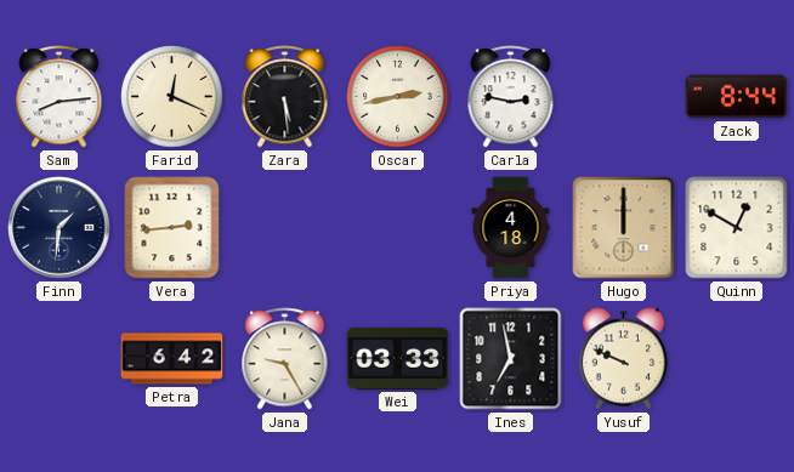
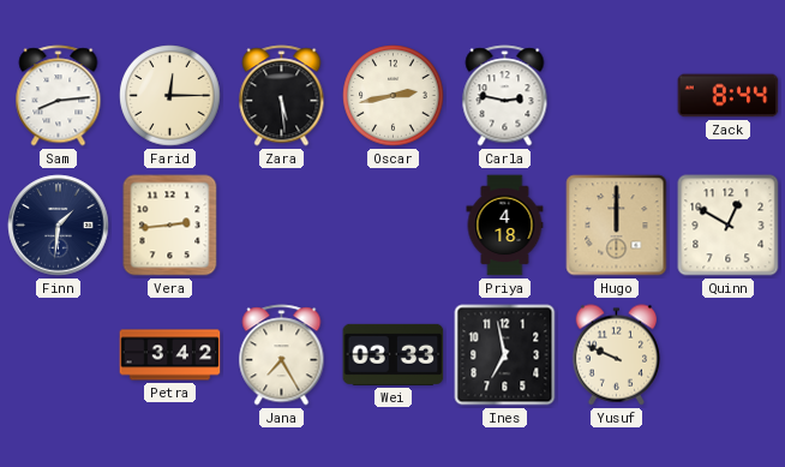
Farid: 12:19 -> 12:15
Petra: 6:42 -> 3:42
Jana: 9:25 -> 7:25
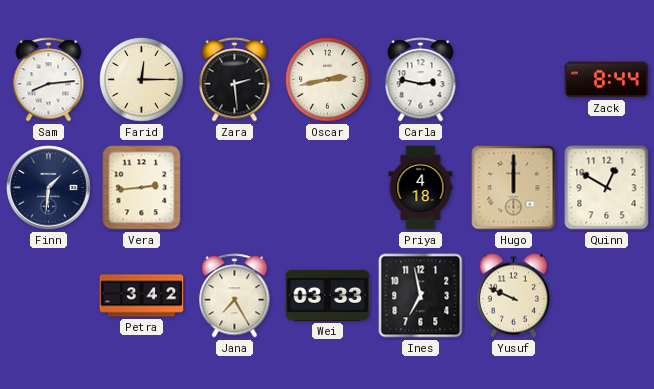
Zara: 5:29 -> 2:29
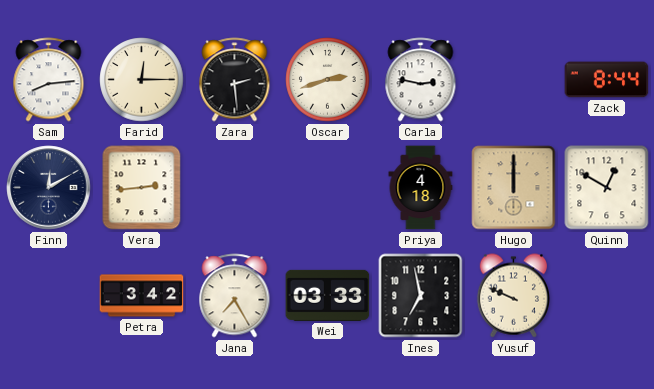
Oscar: 2:43 -> 2:42
Finn: 1:31 -> 12:10
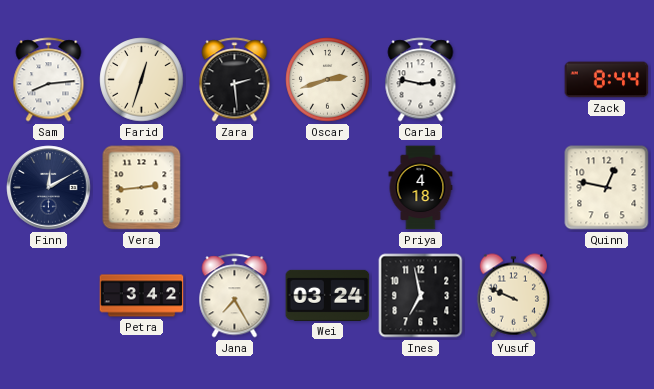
Farid: 12:15 -> 12:33
Hugo: 12:00 -> none
Quinn: 12:50 -> 12:47
Wei: 03:33 -> 03:24
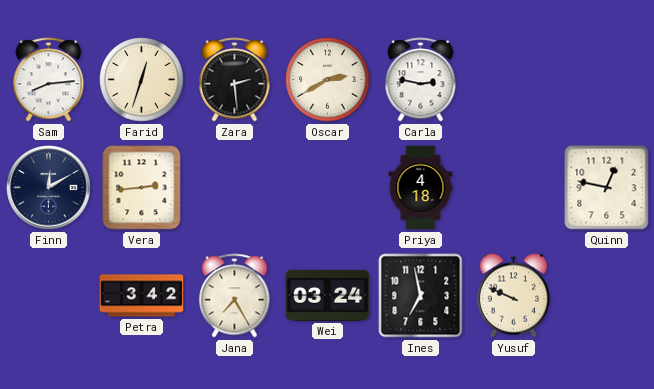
Oscar: 2:42 -> 2:40
Zack: 8:44 -> none
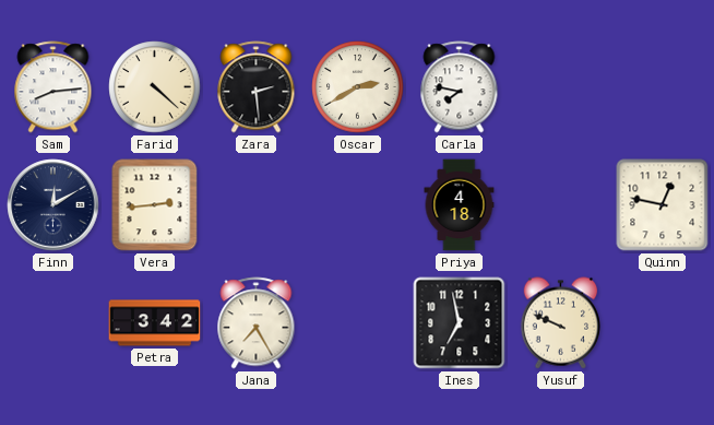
Farid: 12:33 -> 4:22
Carla: 2:47 -> 7:47
Wei: 03:24 -> none
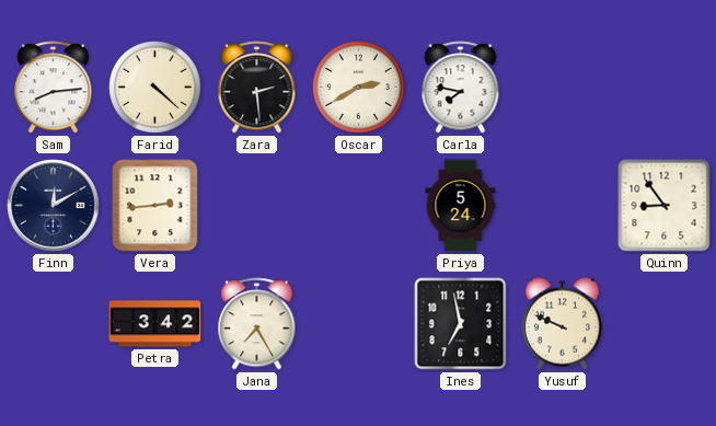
Priya: 4:18 -> 5:24
Quinn: 12:47 -> 8:54
